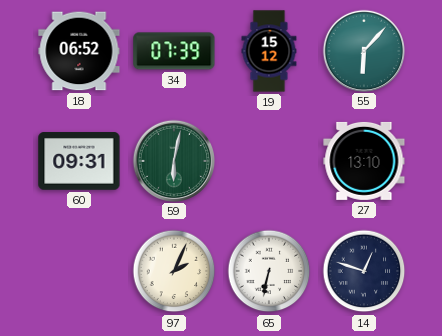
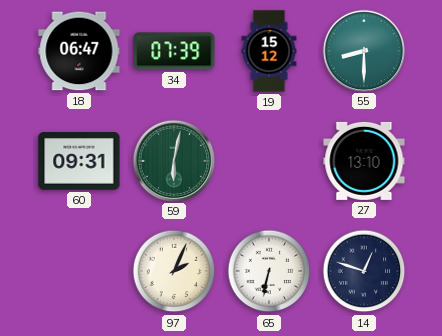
18: 06:52 -> 06:47
55: 6:07 -> 8:30
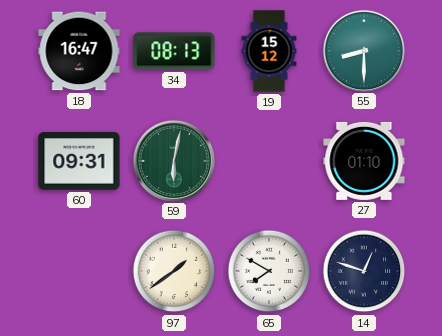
18: 06:47 -> 16:47
34: 07:39 -> 08:13
27: 13:10 -> 01:10
97: 2:04 -> 1:39
65: 6:32 -> 7:50
